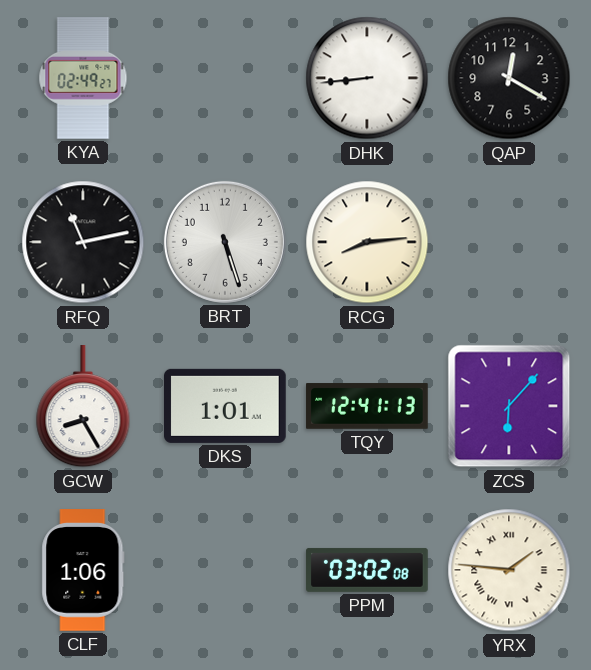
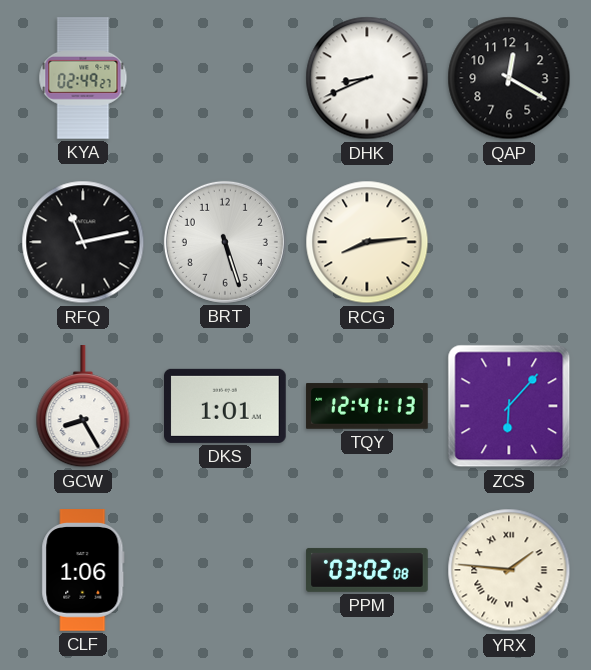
DHK: 8:44 -> 8:41
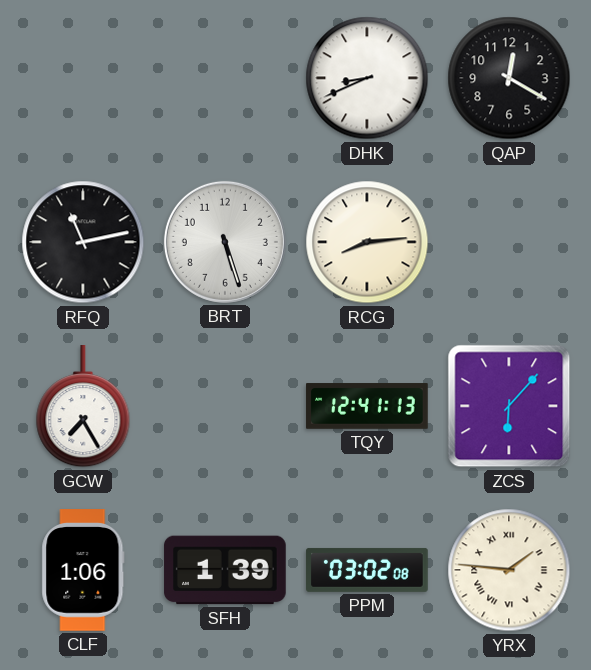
KYA: 02:49 -> none
GCW: 8:25 -> 7:25
DKS: 1:01 -> none
SFH: none -> 1:39
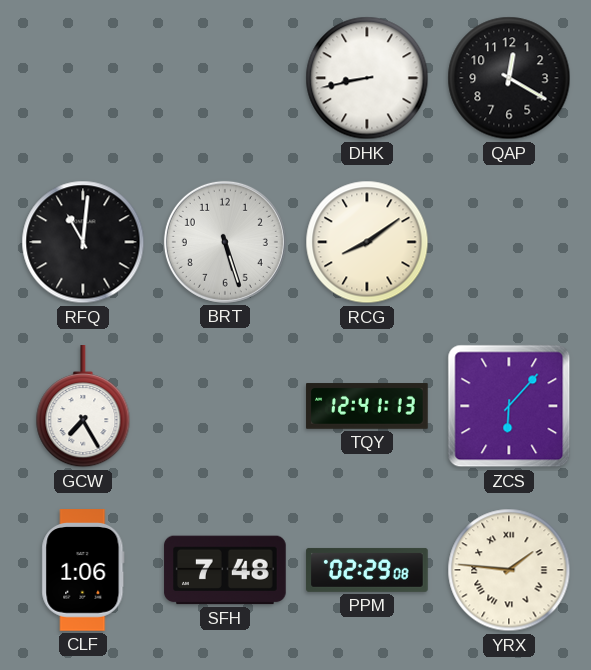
DHK: 8:41 -> 8:43
RFQ: 11:13 -> 11:01
RCG: 8:14 -> 8:09
SFH: 1:39 -> 7:48
PPM: 03:02 -> 02:29
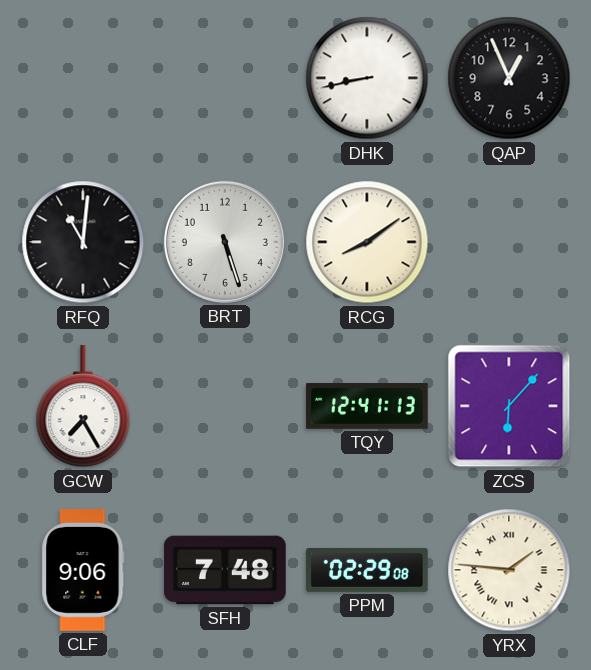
QAP: 12:20 -> 12:56
CLF: 1:06 -> 9:06
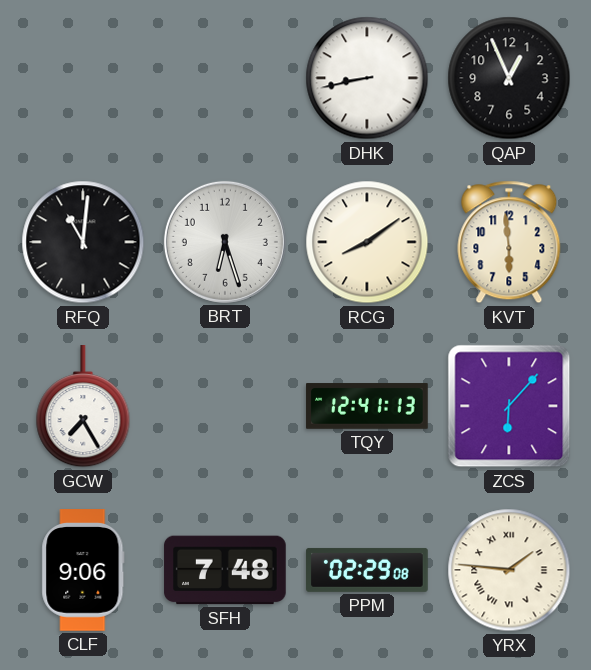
BRT: 5:27 -> 6:27
KVT: none -> 5:59
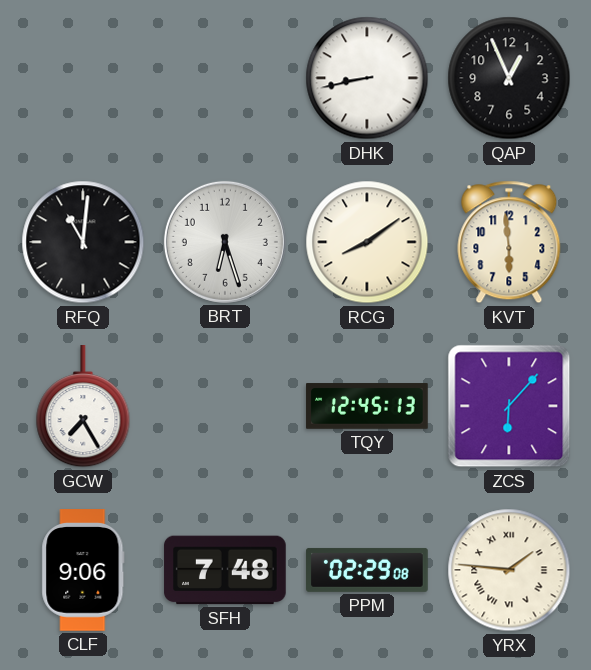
TQY: 12:41 -> 12:45
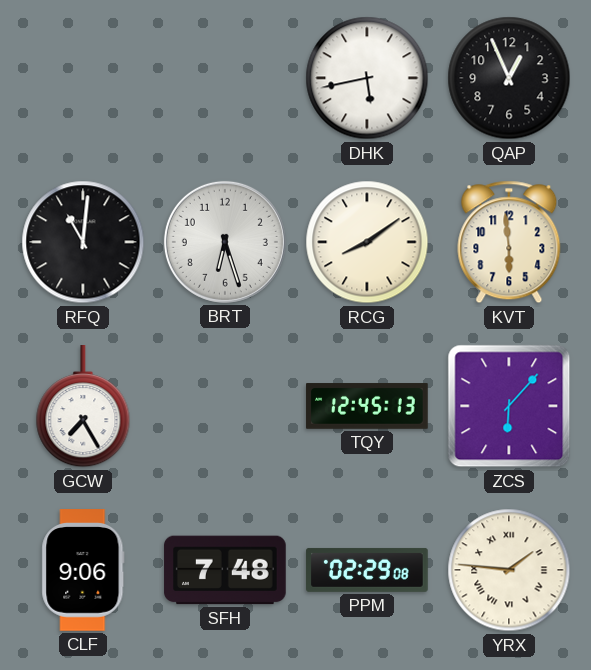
DHK: 8:43 -> 5:43
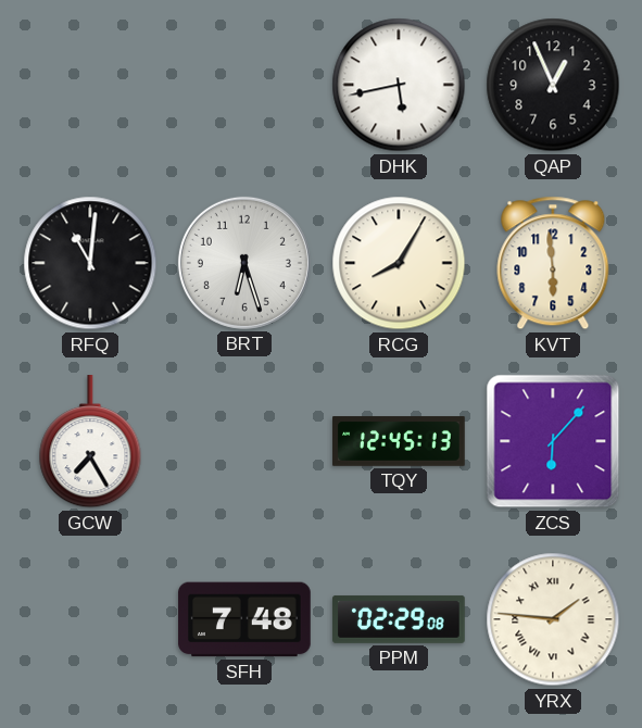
RCG: 8:09 -> 8:05
CLF: 9:06 -> none
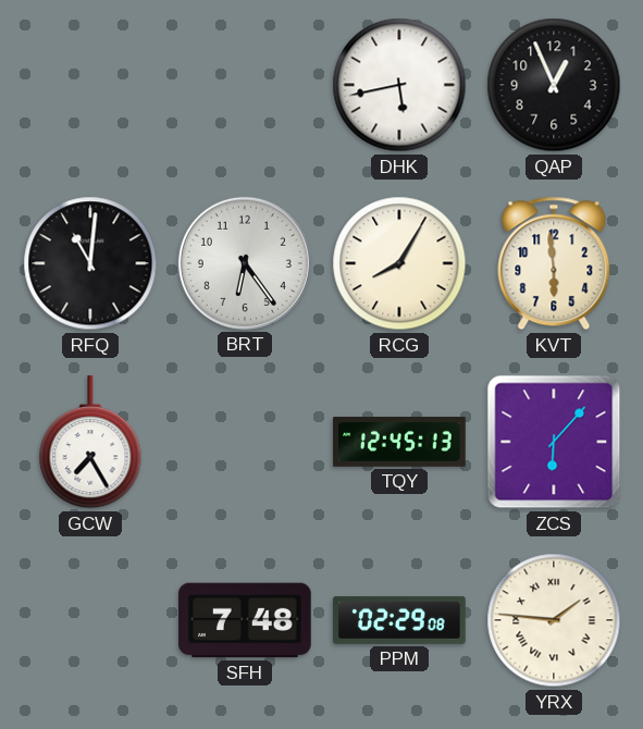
BRT: 6:27 -> 6:24
